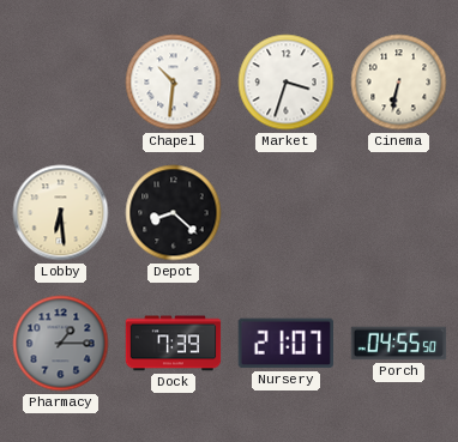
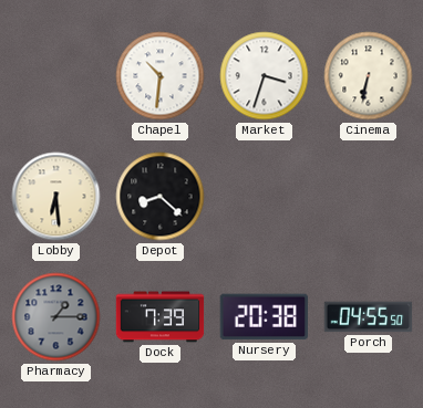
Nursery: 21:07 -> 20:38
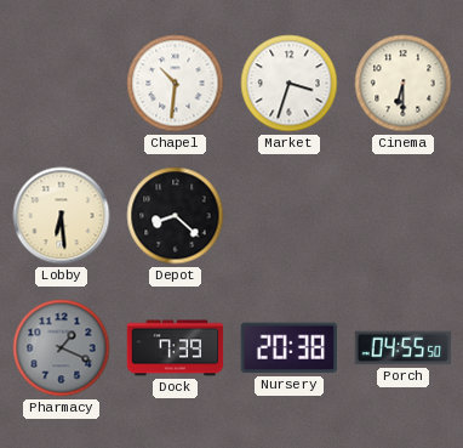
Cinema: 6:32 -> 6:30
Pharmacy: 1:15 -> 1:19
